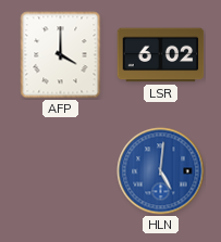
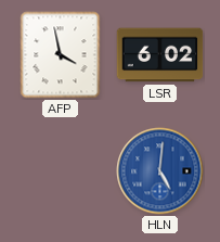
AFP: 4:00 -> 3:58
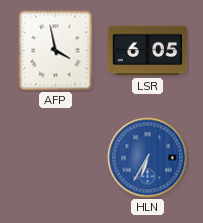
LSR: 6:02 -> 6:05
HLN: 5:01 -> 6:35
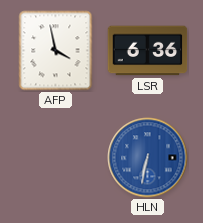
LSR: 6:05 -> 6:36
HLN: 6:35 -> 6:32
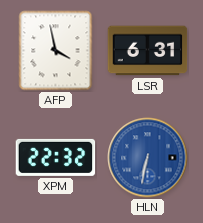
LSR: 6:36 -> 6:31
XPM: none -> 22:32
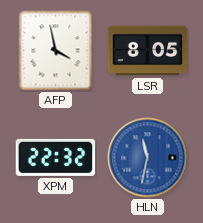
LSR: 6:31 -> 8:05
HLN: 6:32 -> 11:32
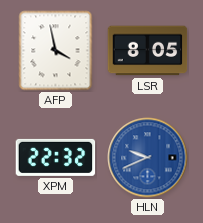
HLN: 11:32 -> 9:41
